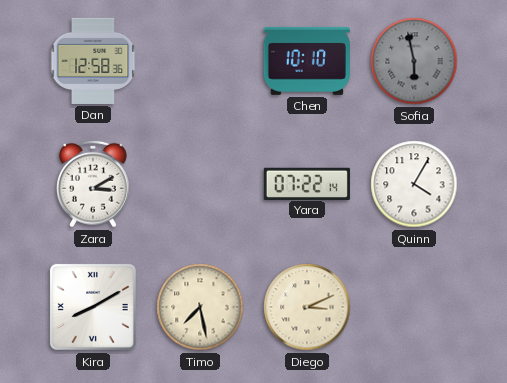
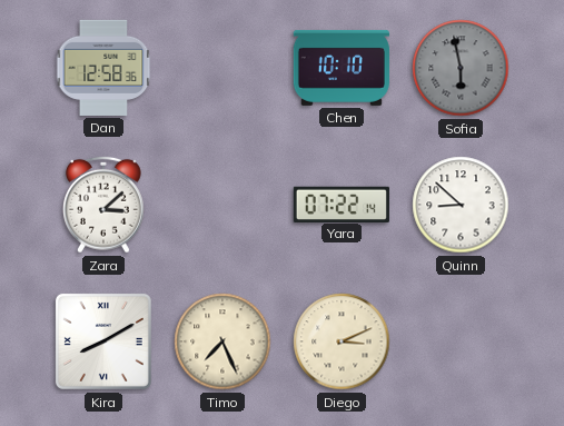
Zara: 3:10 -> 3:08
Quinn: 4:05 -> 8:52
Timo: 7:28 -> 7:26
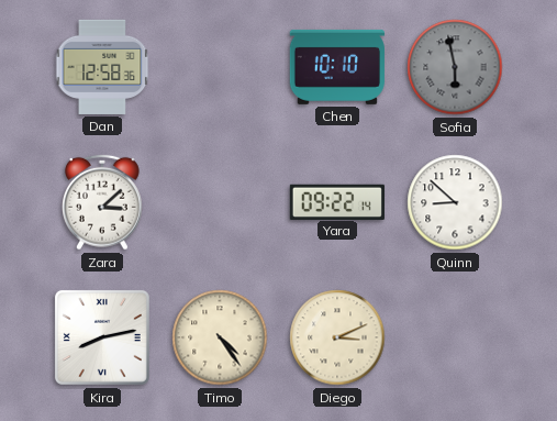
Yara: 07:22 -> 09:22
Kira: 8:10 -> 8:13
Timo: 7:26 -> 4:24
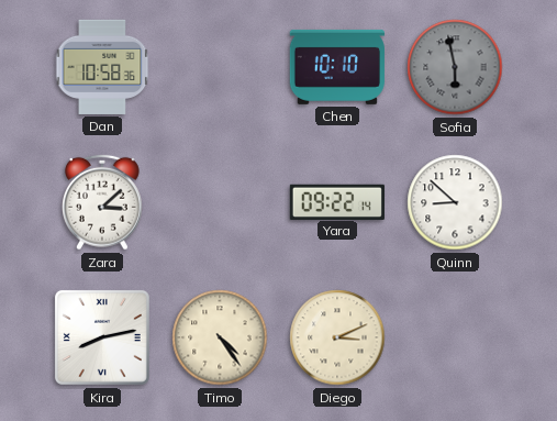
Dan: 12:58 -> 10:58
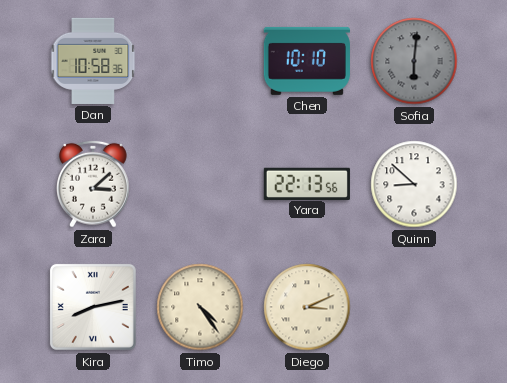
Sofia: 5:58 -> 6:01
Yara: 09:22 -> 22:13
